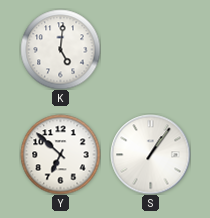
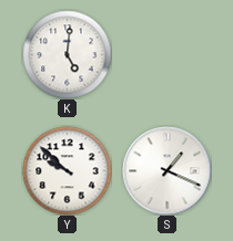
Y: 6:52 -> 9:52
S: 1:06 -> 1:19
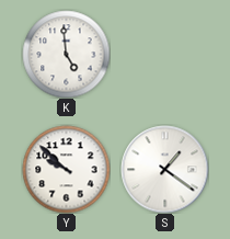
K: 5:01 -> 4:59
S: 1:19 -> 1:21
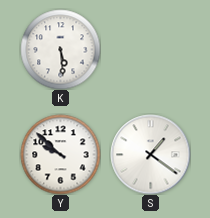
K: 4:59 -> 5:29
